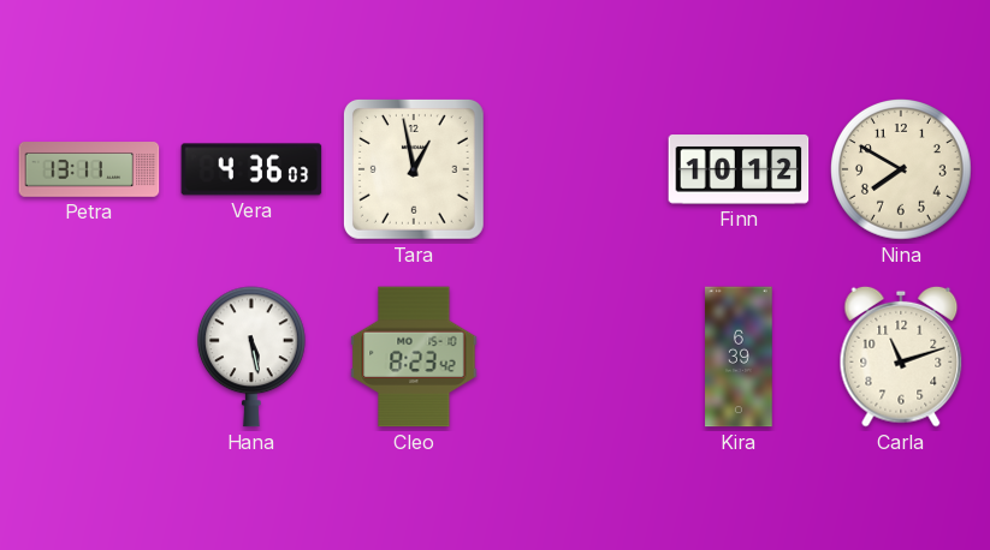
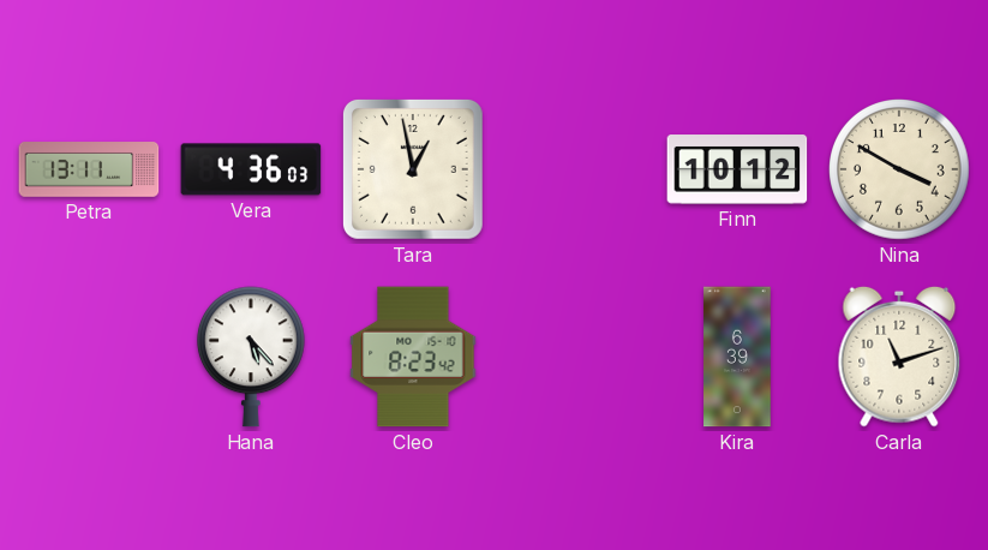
Nina: 7:50 -> 3:50
Hana: 5:28 -> 5:23
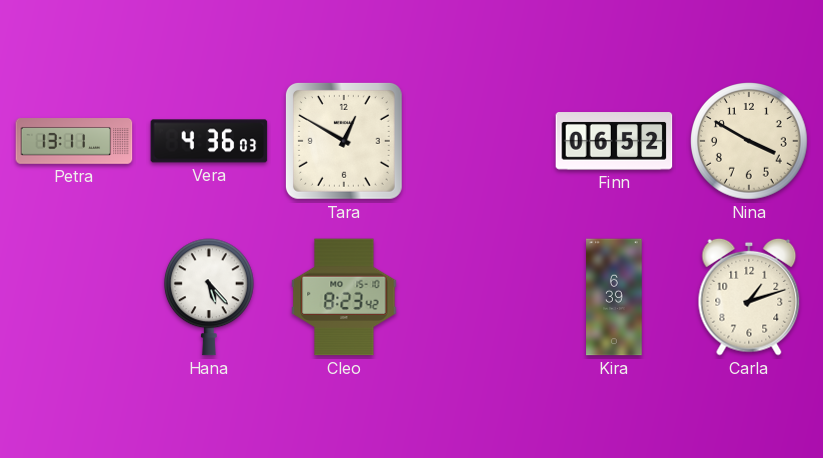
Tara: 12:58 -> 12:50
Finn: 10:12 -> 06:52
Carla: 11:12 -> 1:12
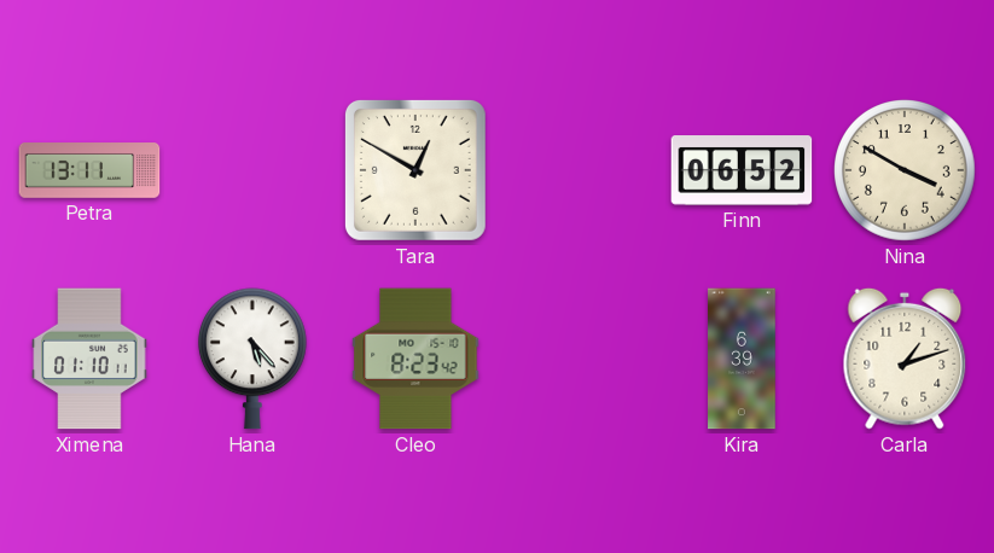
Vera: 4:36 -> none
Ximena: none -> 01:10
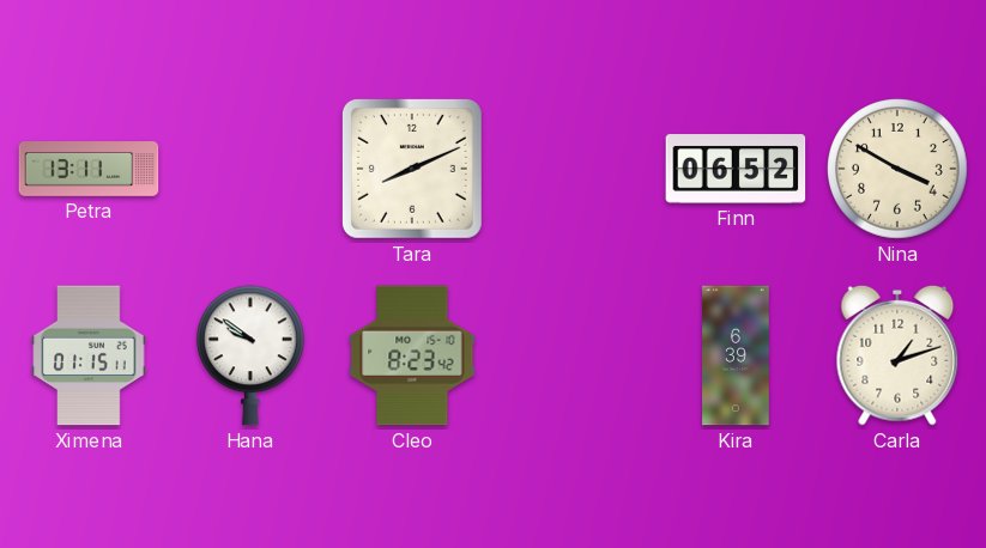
Tara: 12:50 -> 8:11
Ximena: 01:10 -> 01:15
Hana: 5:23 -> 9:51
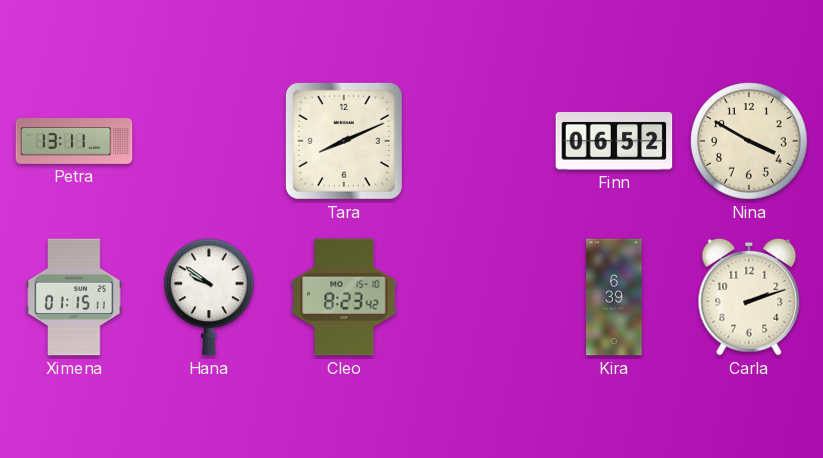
Carla: 1:12 -> 2:12
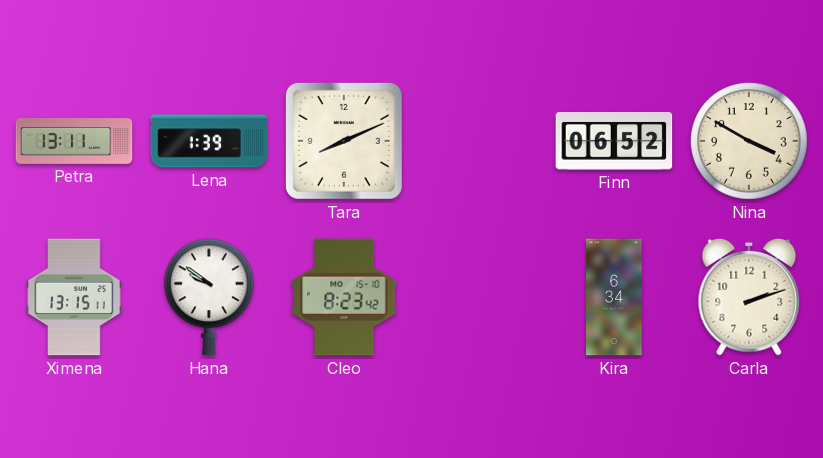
Lena: none -> 1:39
Ximena: 01:15 -> 13:15
Kira: 6:39 -> 6:34
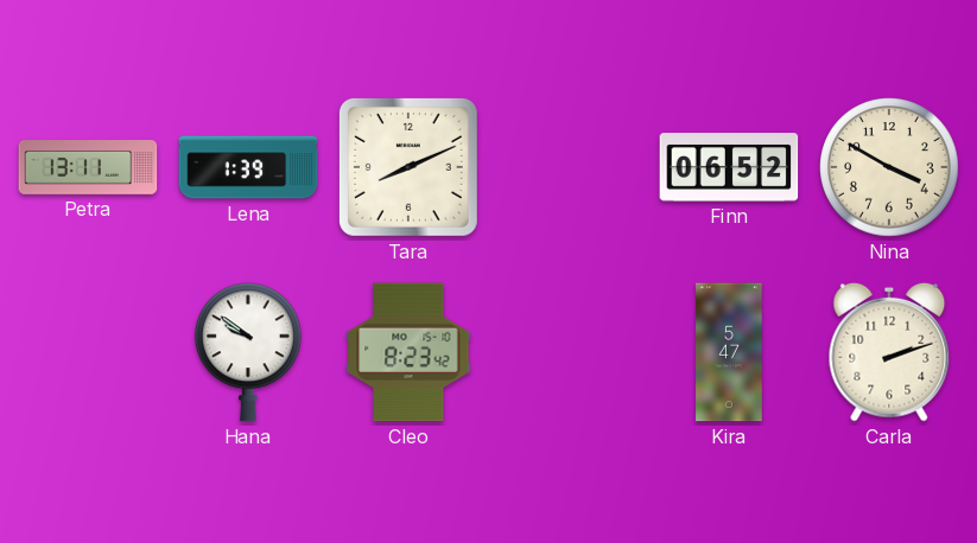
Ximena: 13:15 -> none
Kira: 6:34 -> 5:47
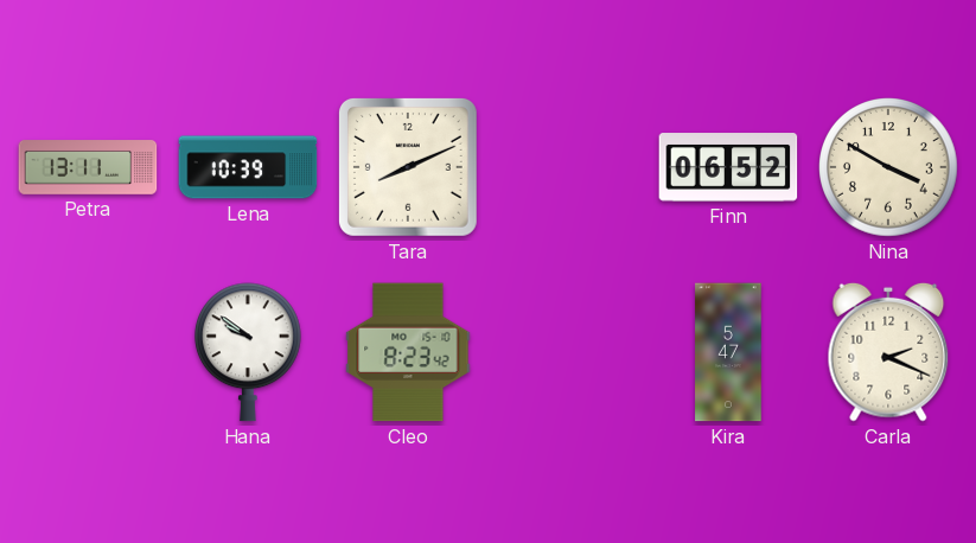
Lena: 1:39 -> 10:39
Carla: 2:12 -> 2:19
